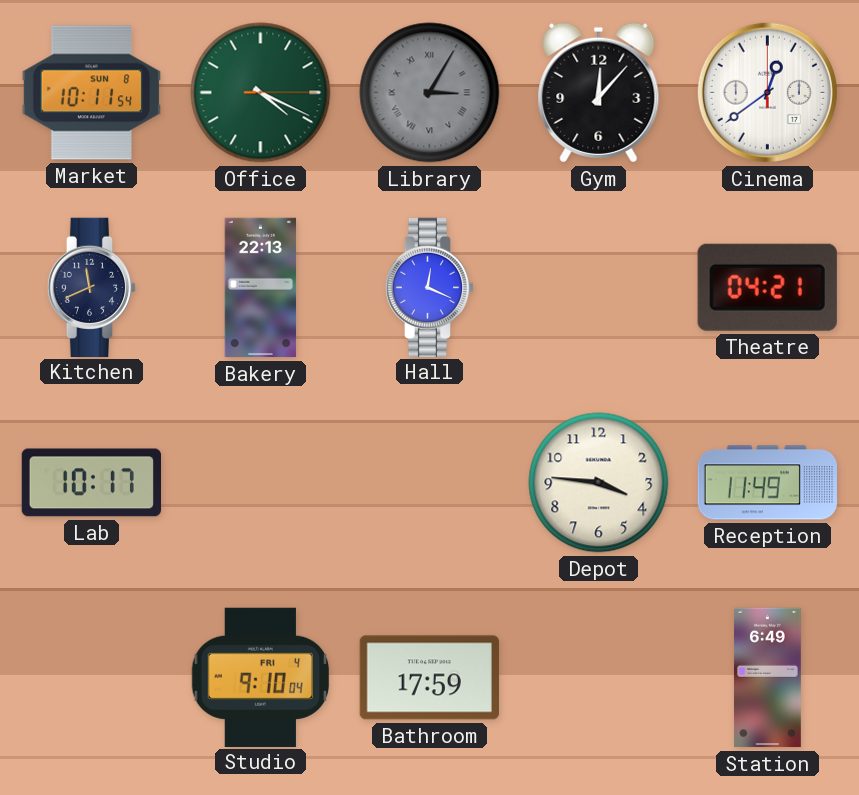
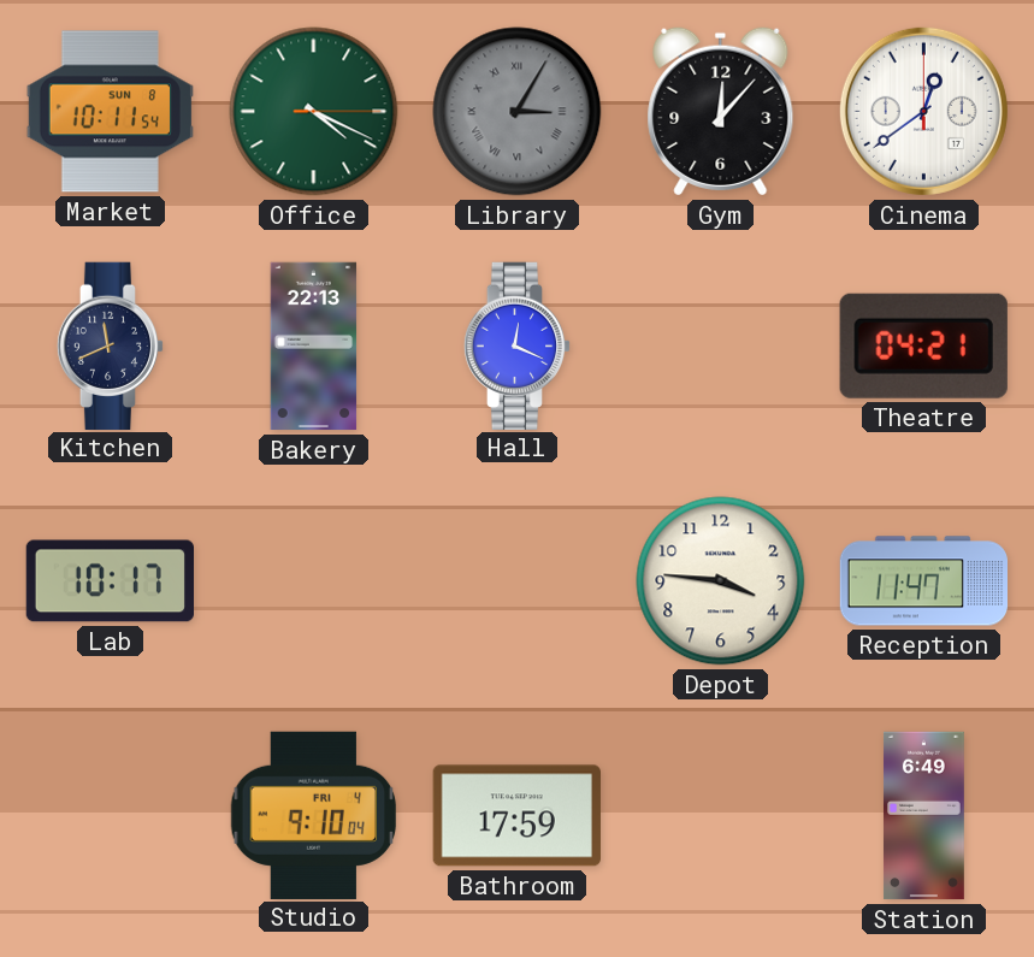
Reception: 11:49 -> 11:47
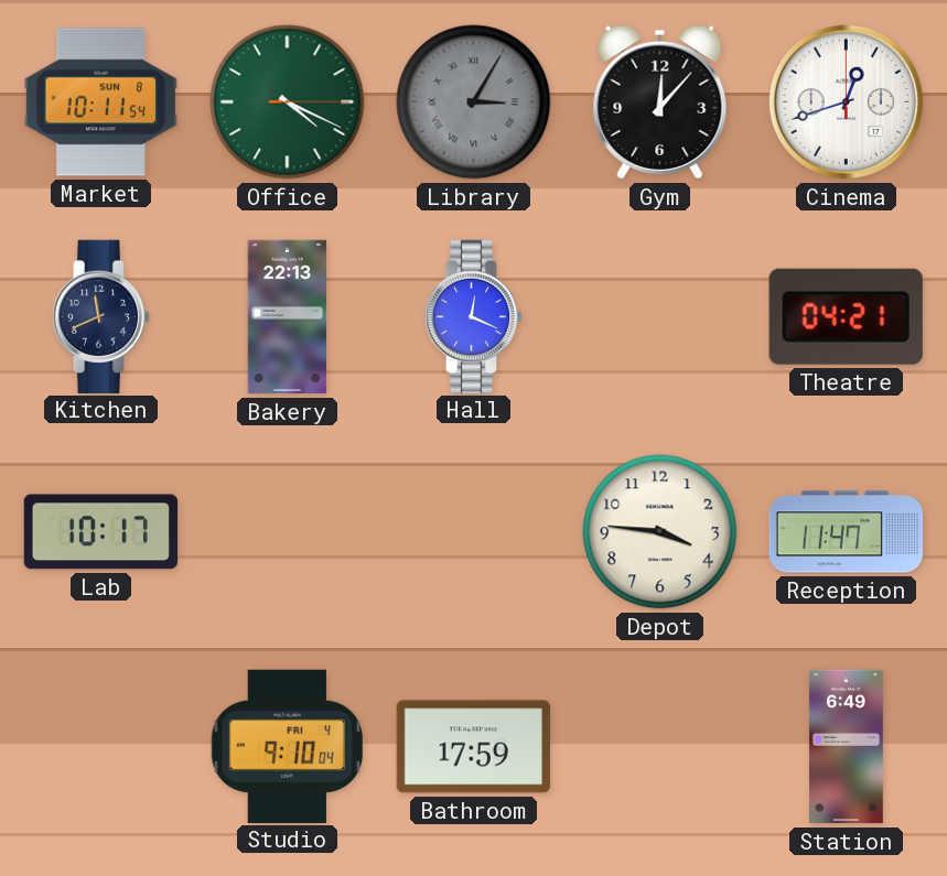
Cinema: 12:39 -> 12:42
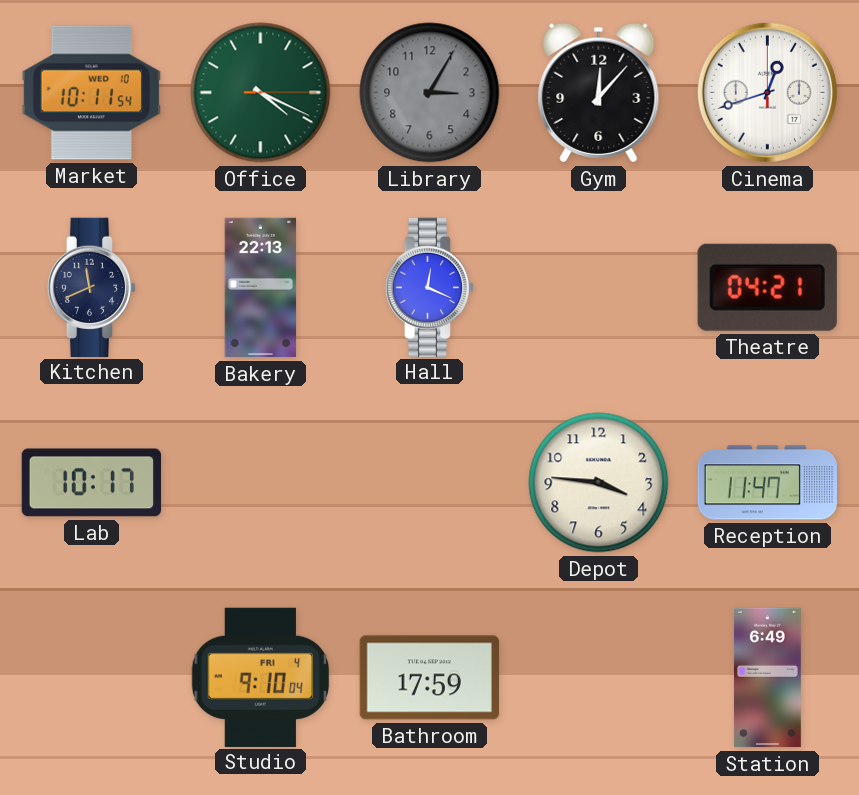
Market date: SUN 8 -> WED 10
Library numerals: Roman -> Arabic
